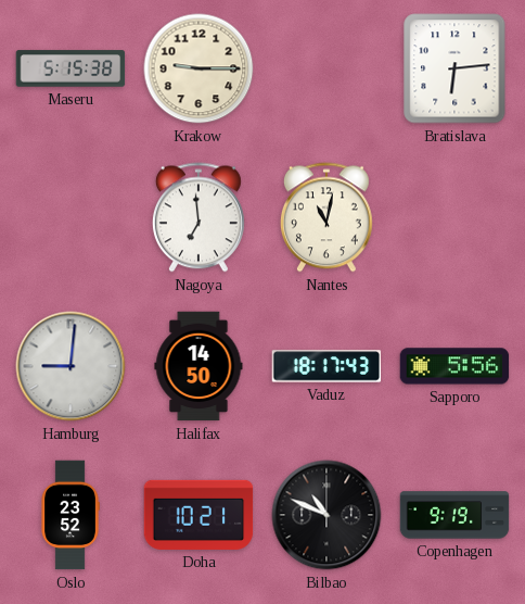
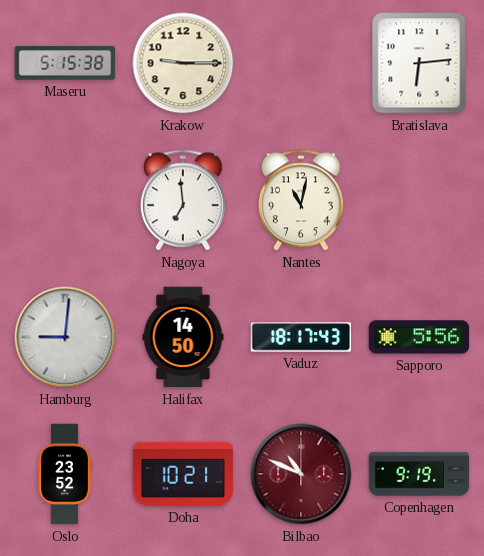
Bilbao dial: black -> burgundy
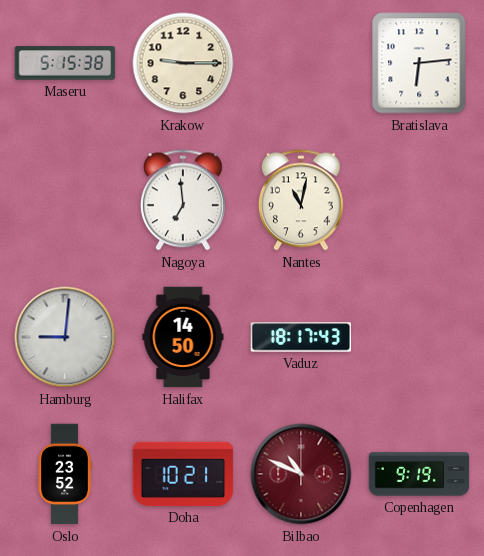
Sapporo: 5:56 -> none
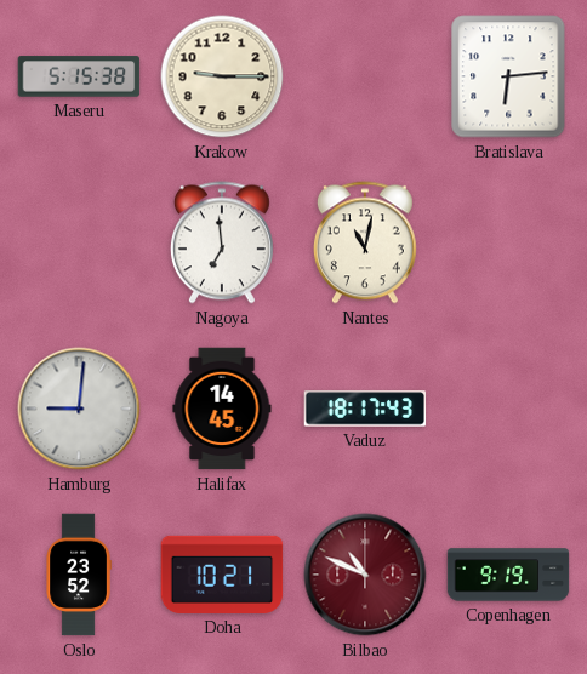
Halifax: 14:50 -> 14:45
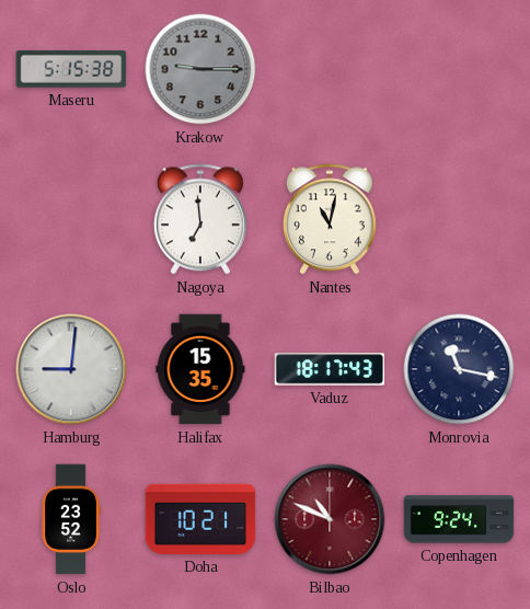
Krakow dial: cream -> grey
Bratislava: 6:14 -> none
Halifax: 14:45 -> 15:35
Monrovia: none -> 11:17
Copenhagen: 9:19 -> 9:24
